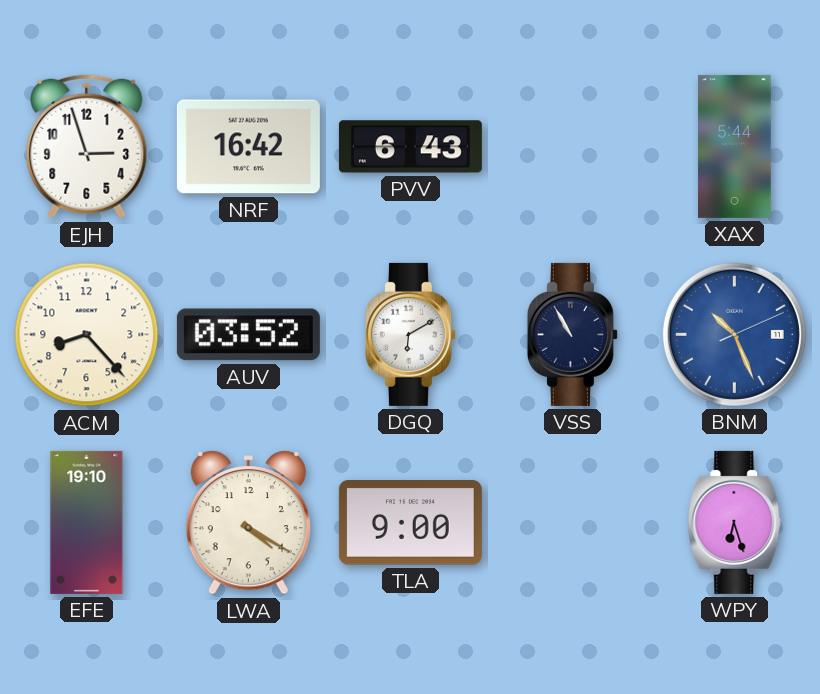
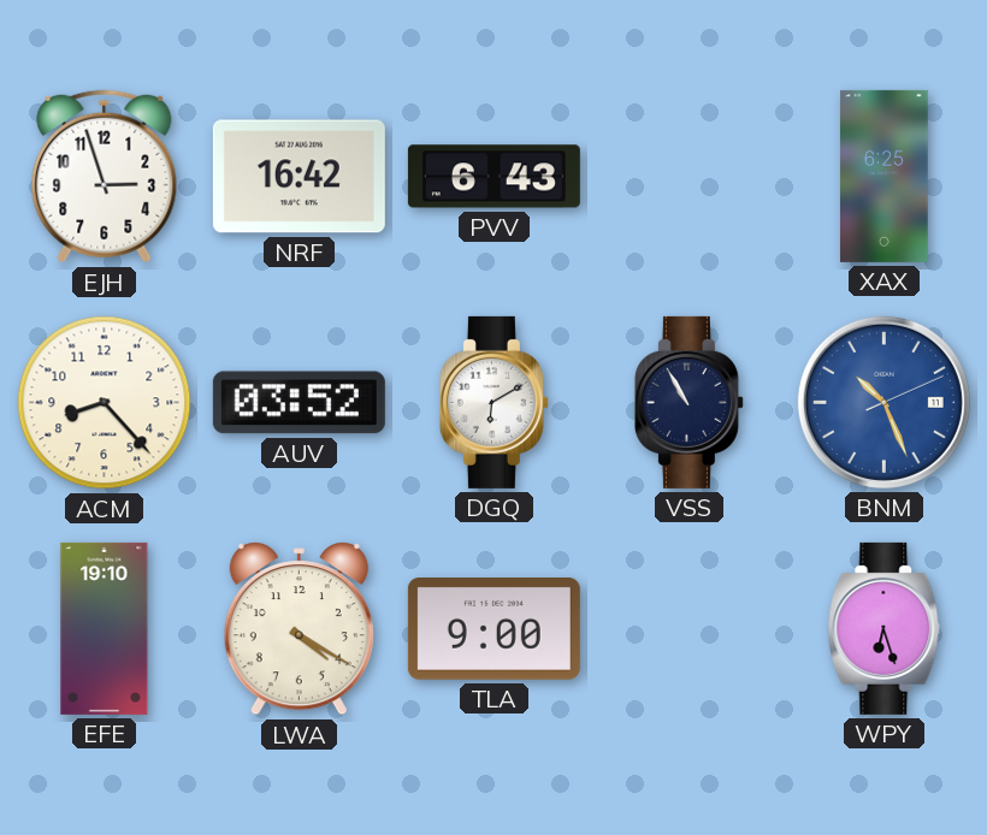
XAX: 5:44 -> 6:25
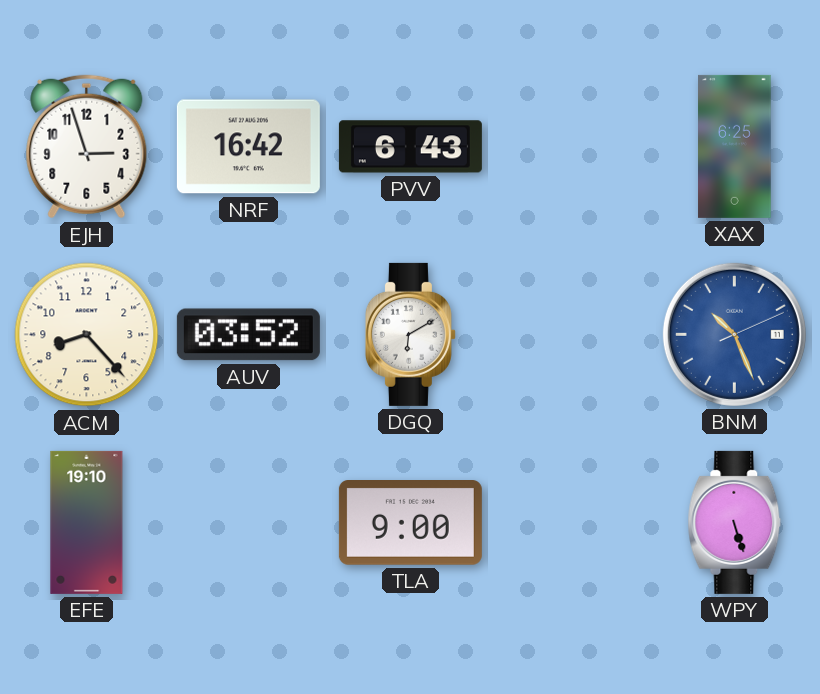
VSS: 10:55 -> none
LWA: 4:20 -> none
WPY: 6:27 -> 5:27
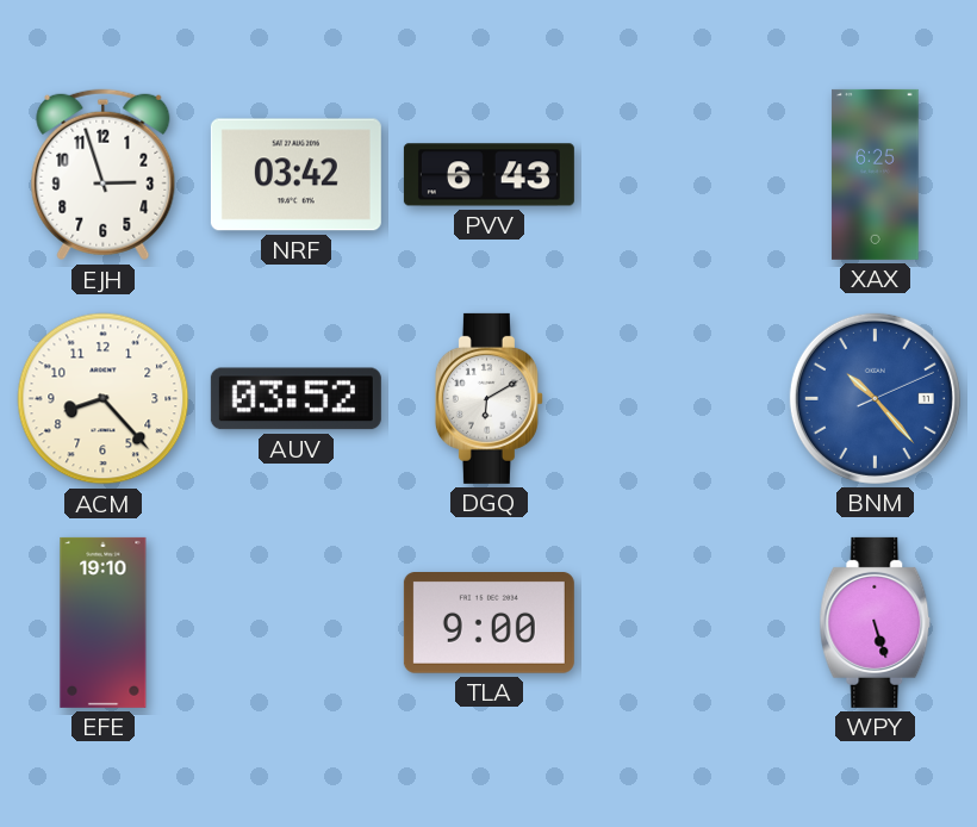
NRF: 16:42 -> 03:42
BNM: 10:26 -> 10:23
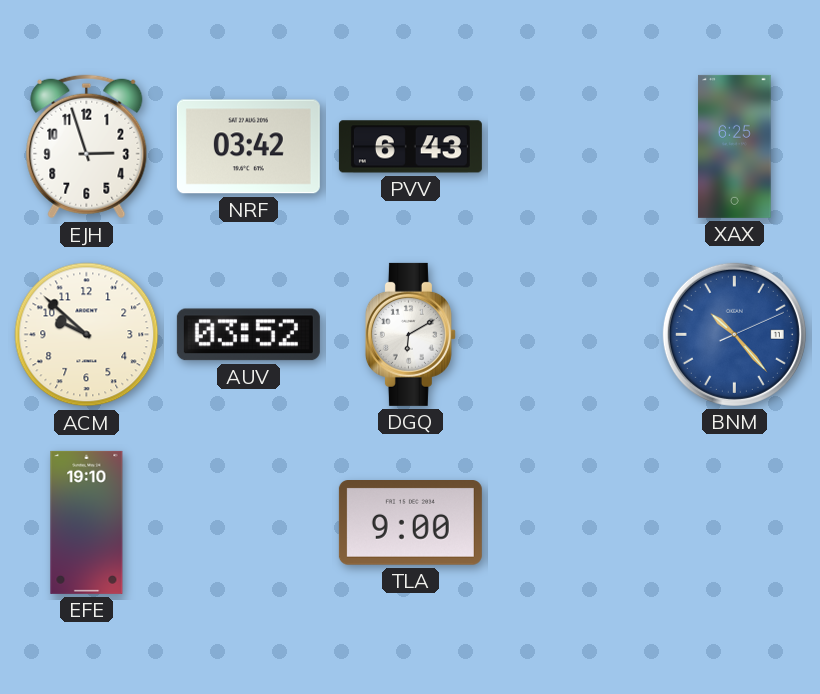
ACM: 8:23 -> 9:52
WPY: 5:27 -> none
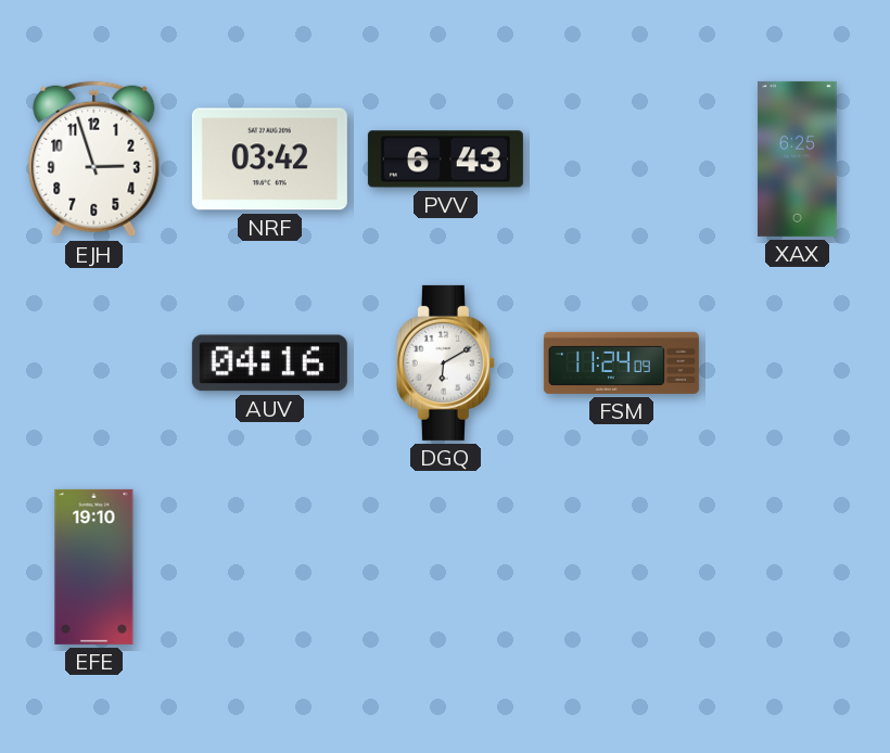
ACM: 9:52 -> none
AUV: 03:52 -> 04:16
FSM: none -> 11:24
BNM: 10:23 -> none
TLA: 9:00 -> none
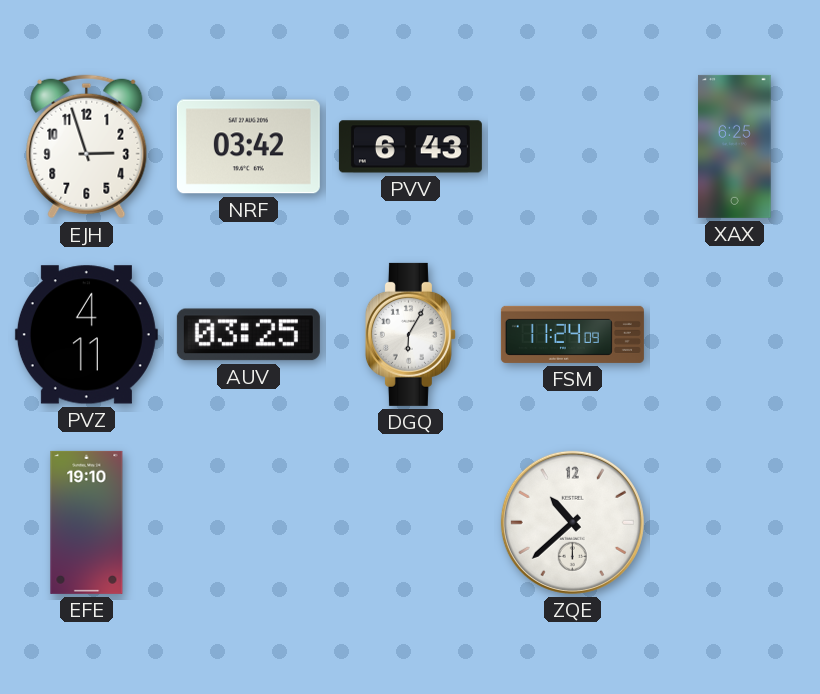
PVZ: none -> 4:11
AUV: 04:16 -> 03:25
DGQ: 6:10 -> 6:05
ZQE: none -> 10:38
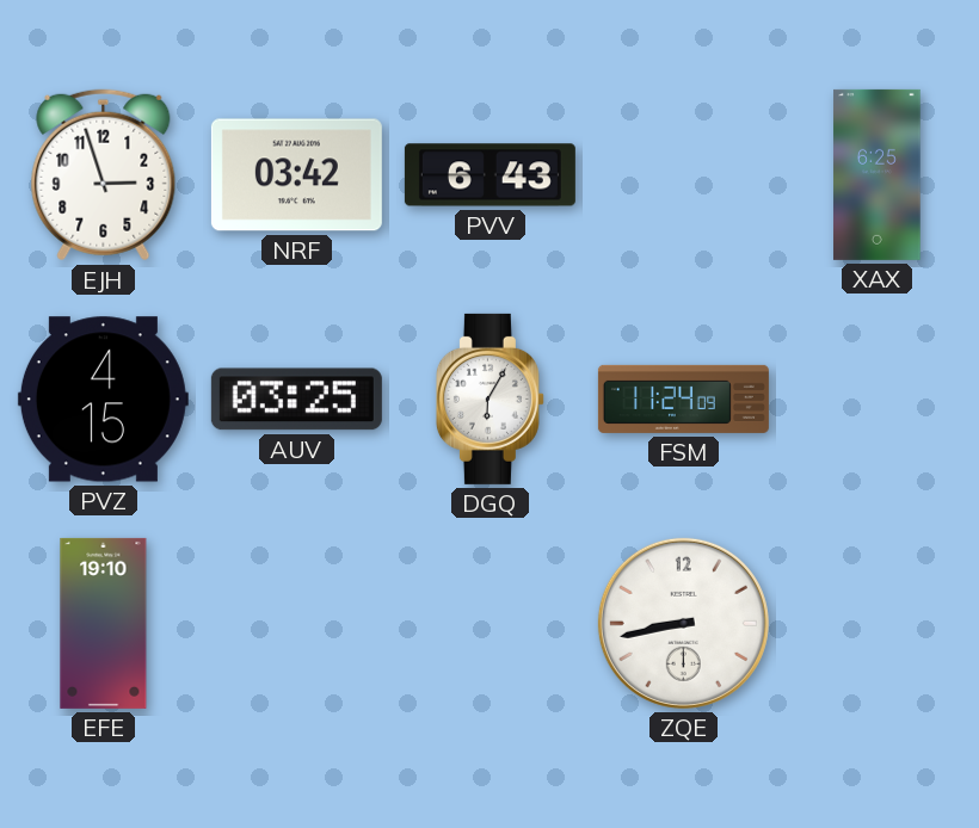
PVZ: 4:11 -> 4:15
ZQE: 10:38 -> 8:43
